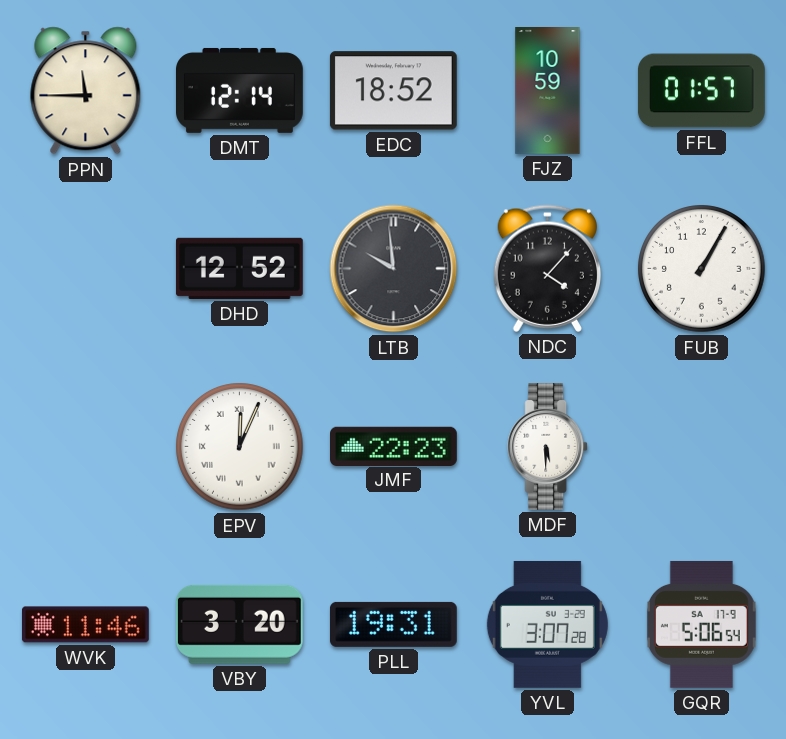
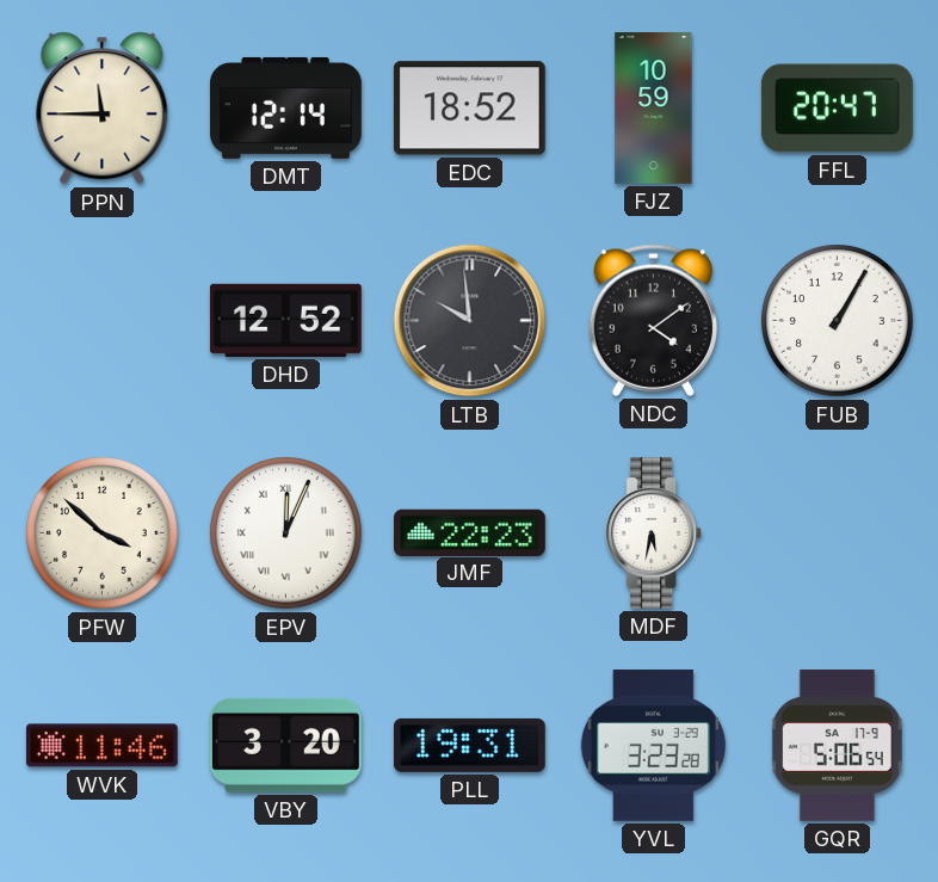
FFL: 01:57 -> 20:47
NDC: 4:07 -> 4:09
PFW: none -> 3:52
MDF: 5:30 -> 5:32
YVL: 3:07 -> 3:23
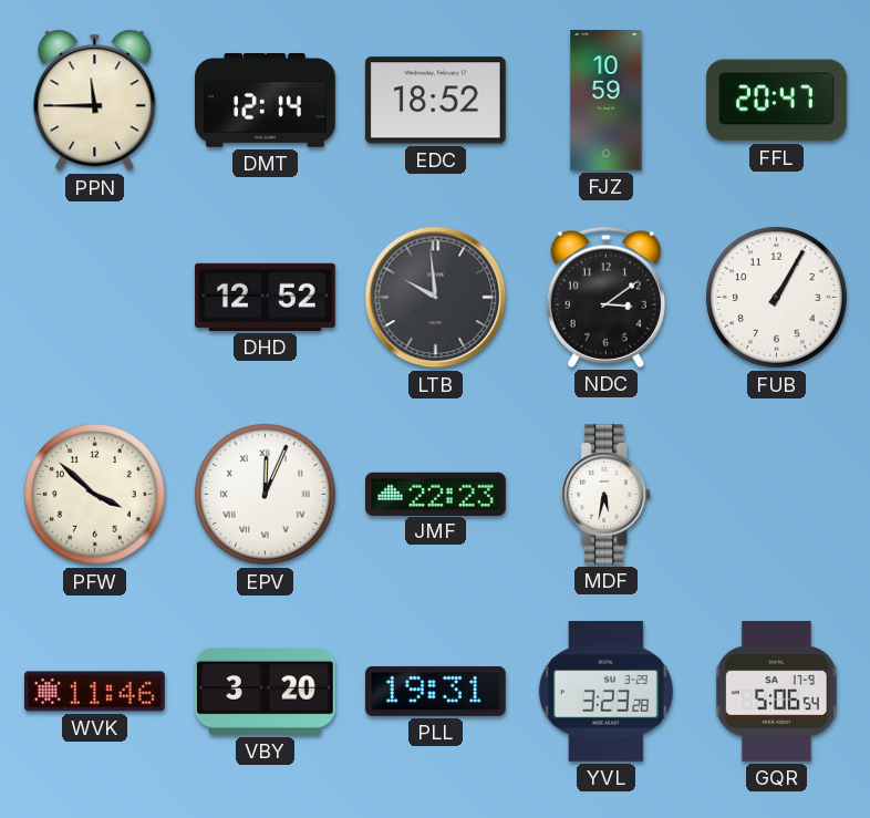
NDC: 4:09 -> 3:09
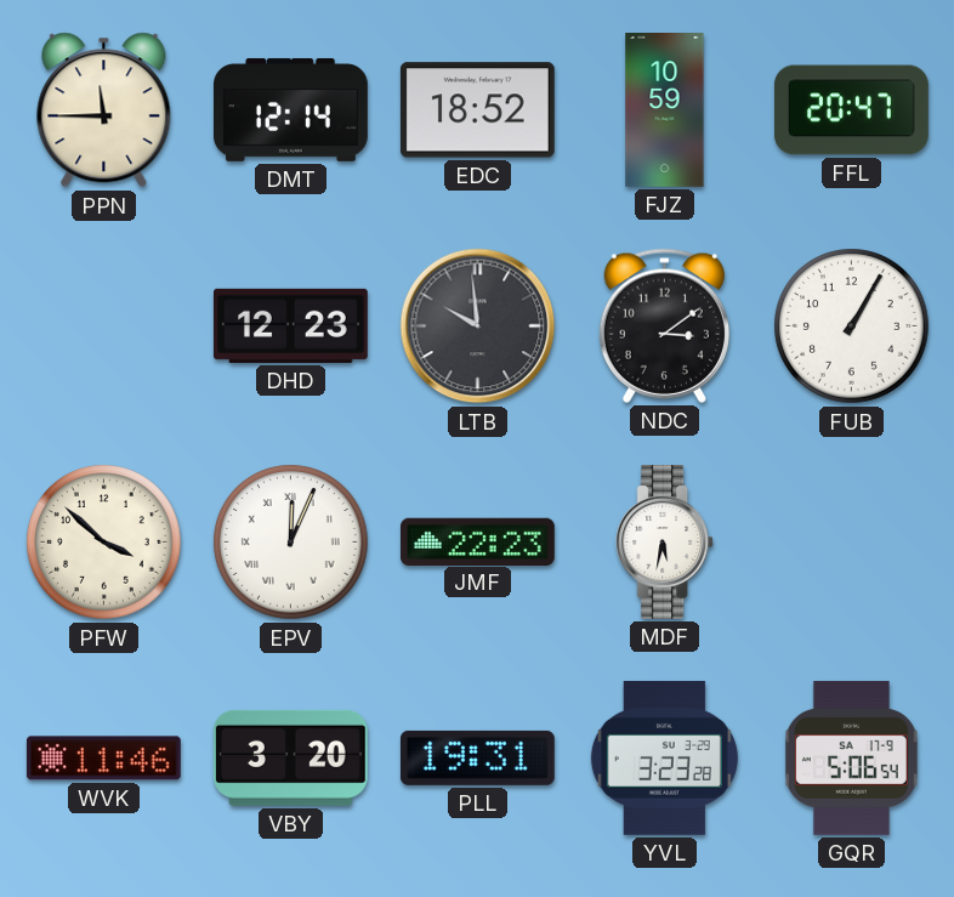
DHD: 12:52 -> 12:23
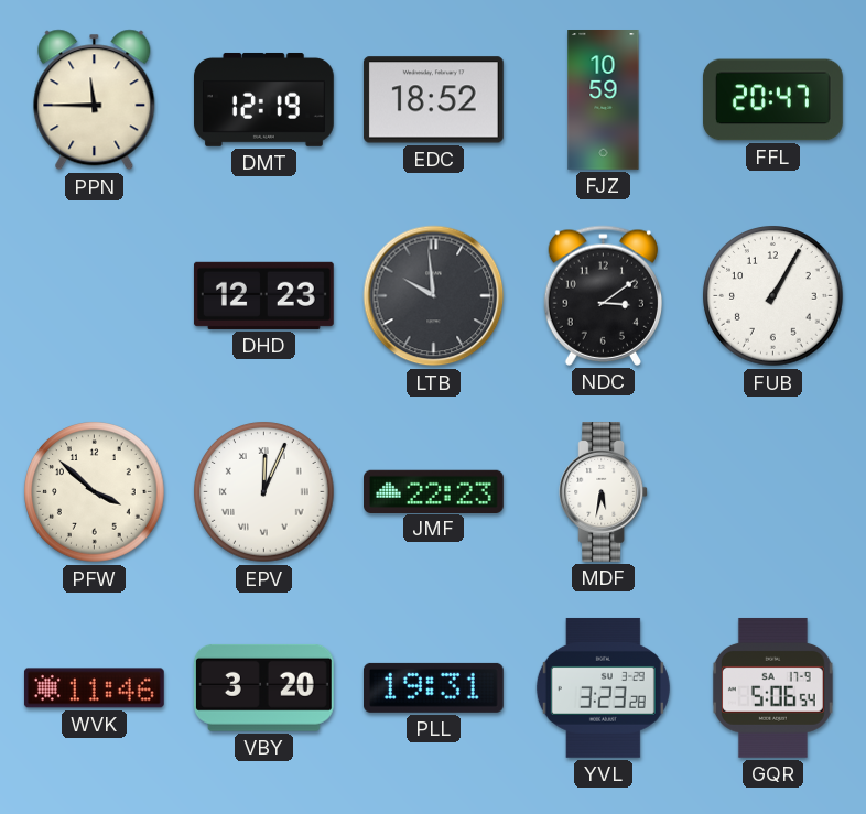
DMT: 12:14 -> 12:19
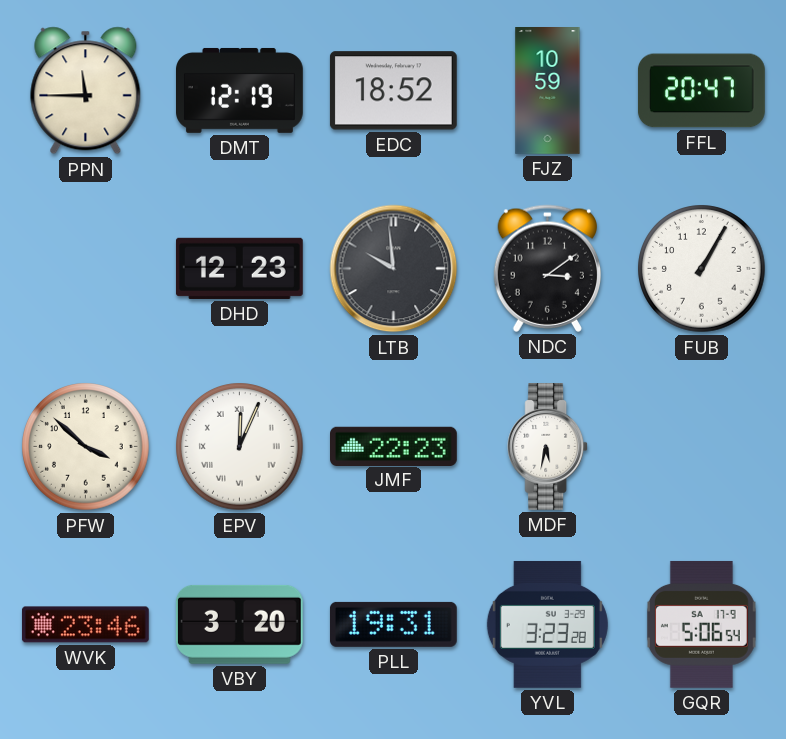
WVK: 11:46 -> 23:46
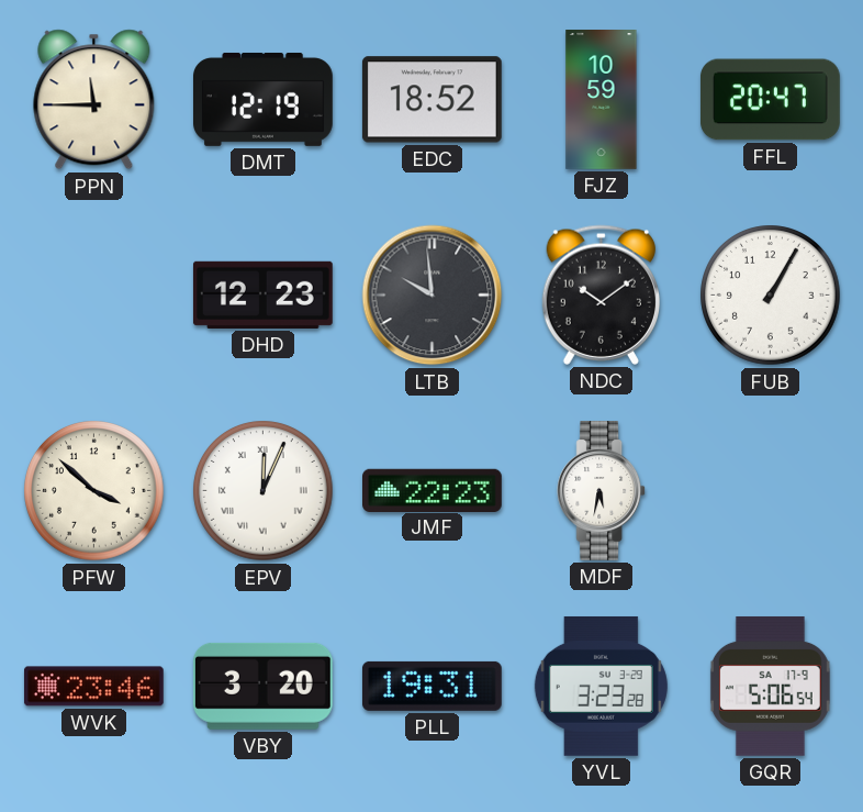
NDC: 3:09 -> 10:09
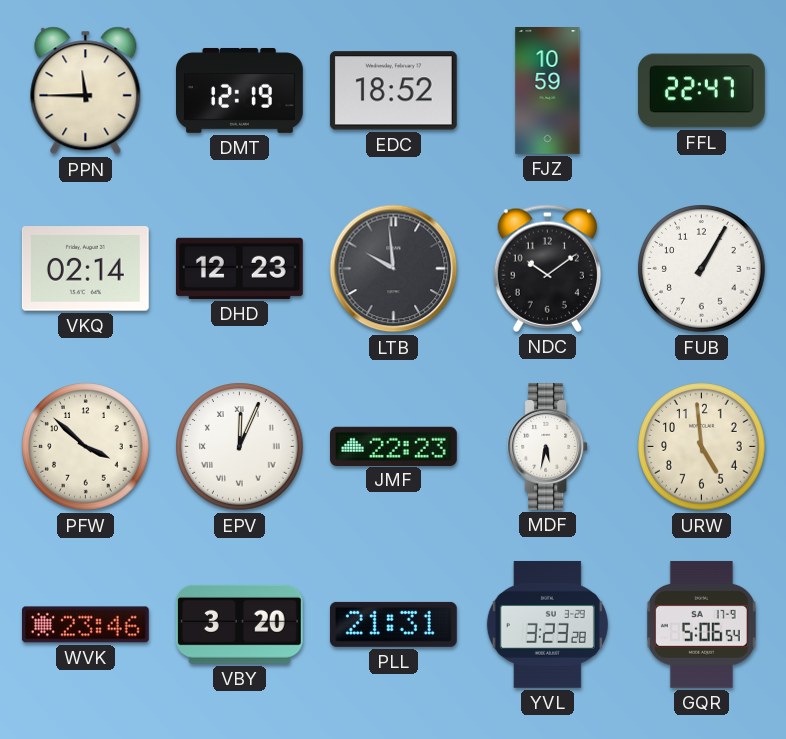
FFL: 20:47 -> 22:47
VKQ: none -> 02:14
URW: none -> 4:59
PLL: 19:31 -> 21:31
